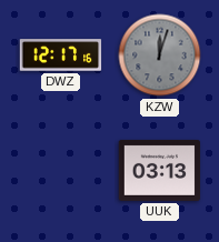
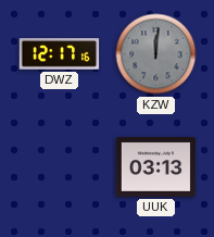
KZW: 12:03 -> 12:01
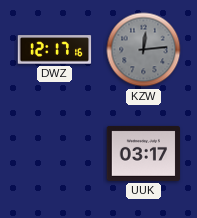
KZW: 12:01 -> 12:14
UUK: 03:13 -> 03:17
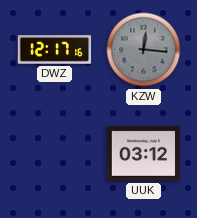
KZW: 12:14 -> 12:16
UUK: 03:17 -> 03:12
